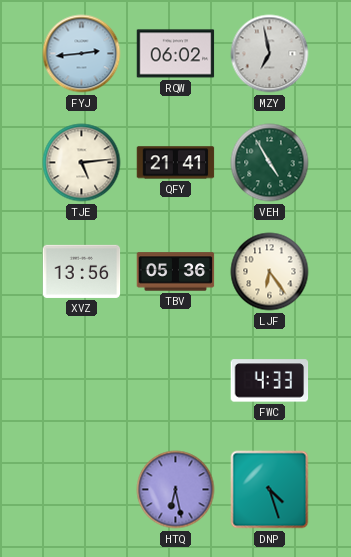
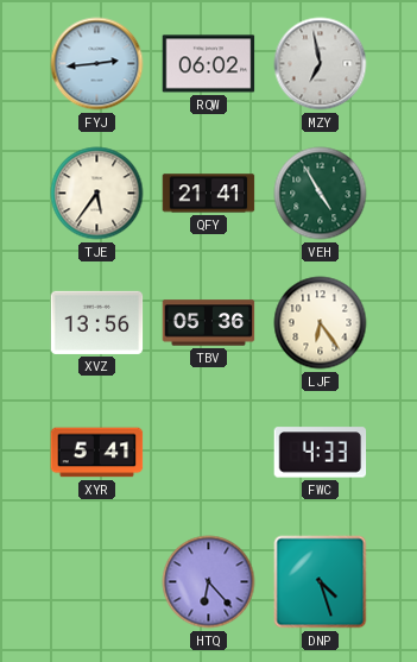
TJE: 5:14 -> 5:36
XYR: none -> 5:41
HTQ: 6:28 -> 6:23
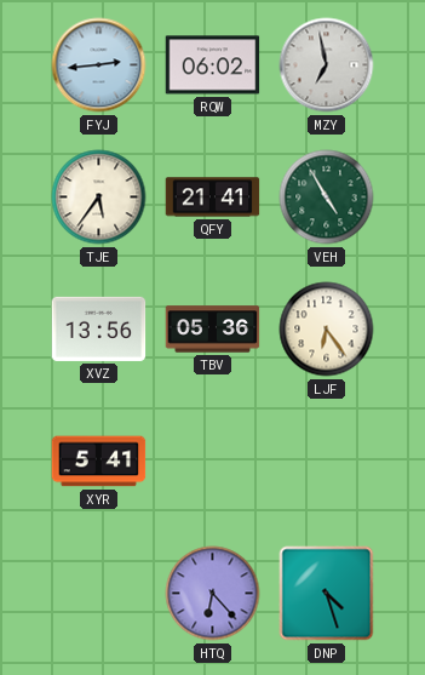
FWC: 4:33 -> none
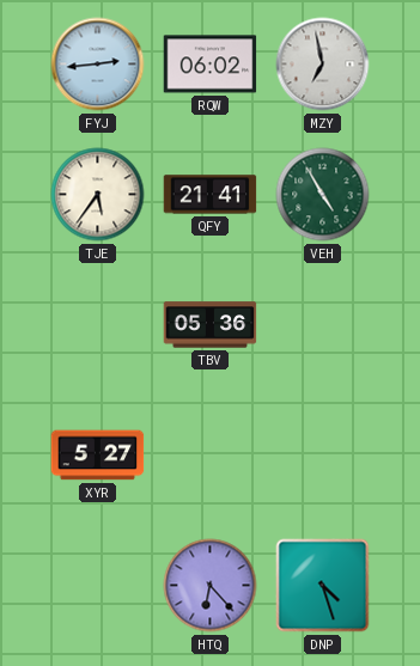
XVZ: 13:56 -> none
LJF: 6:24 -> none
XYR: 5:41 -> 5:27
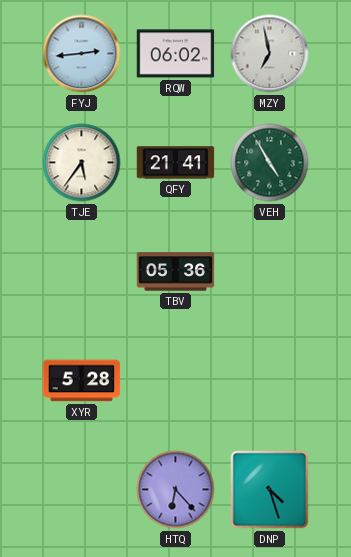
XYR: 5:27 -> 5:28
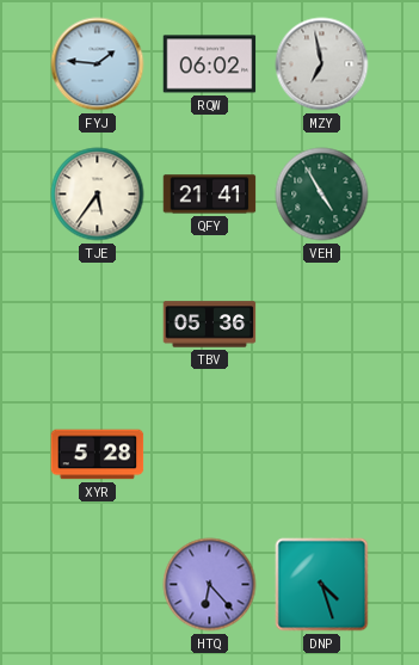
FYJ: 2:44 -> 1:46
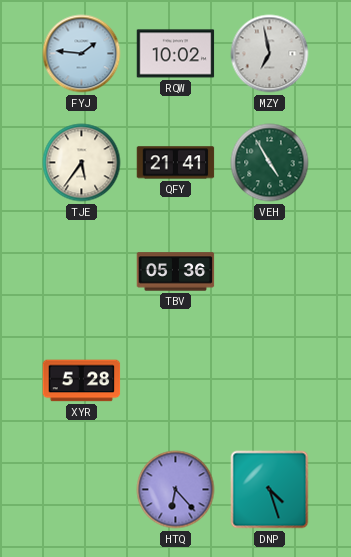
RQW: 06:02 -> 10:02
